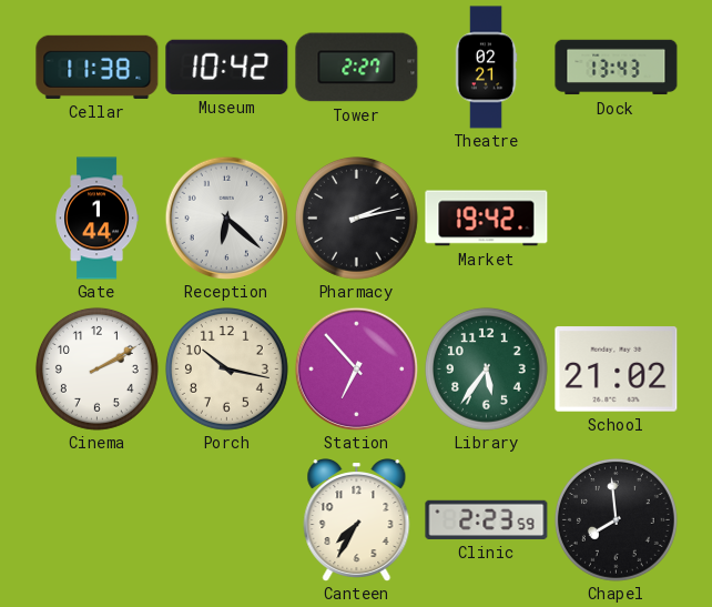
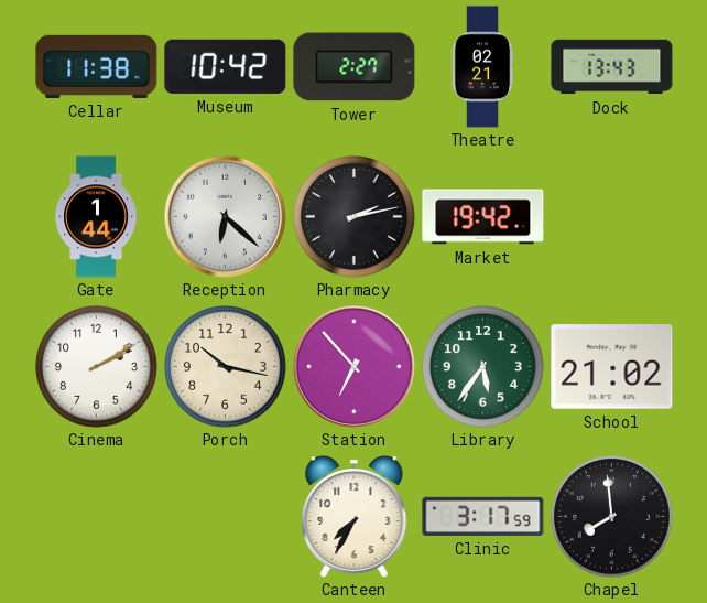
Clinic: 2:23 -> 3:17
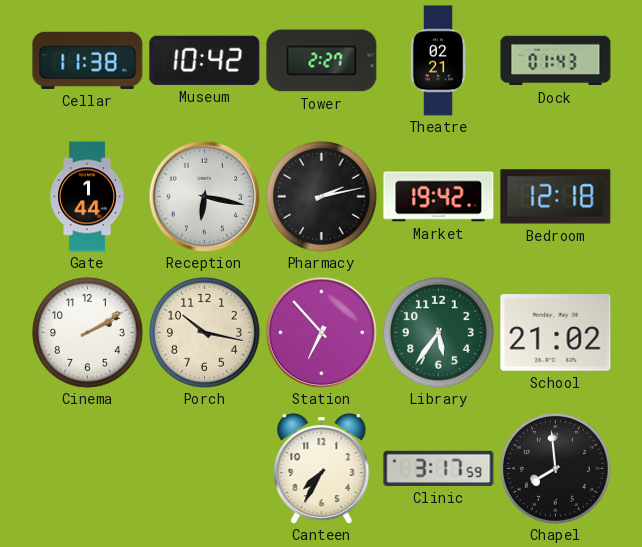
Dock: 13:43 -> 01:43
Reception: 6:22 -> 6:17
Bedroom: none -> 12:18
